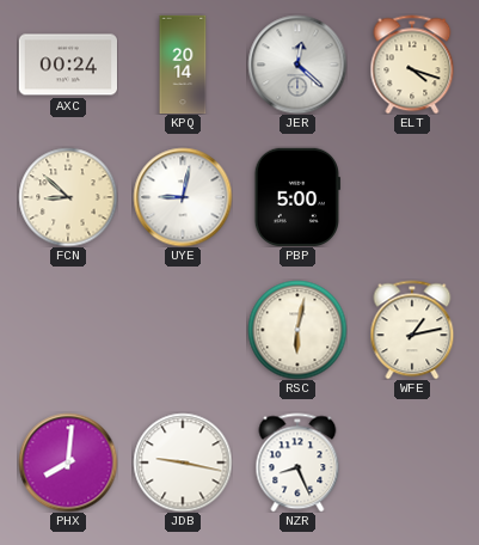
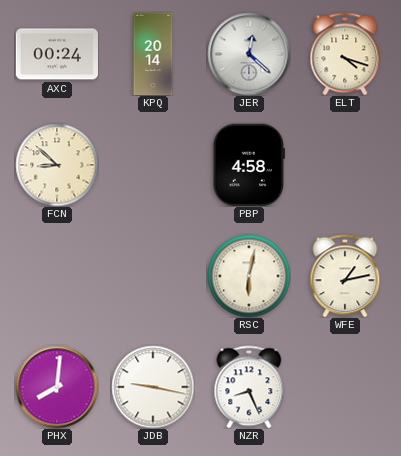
UYE: 9:02 -> none
PBP: 5:00 -> 4:58
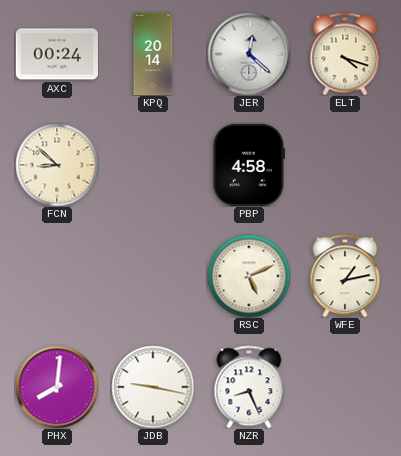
RSC: 6:02 -> 5:11
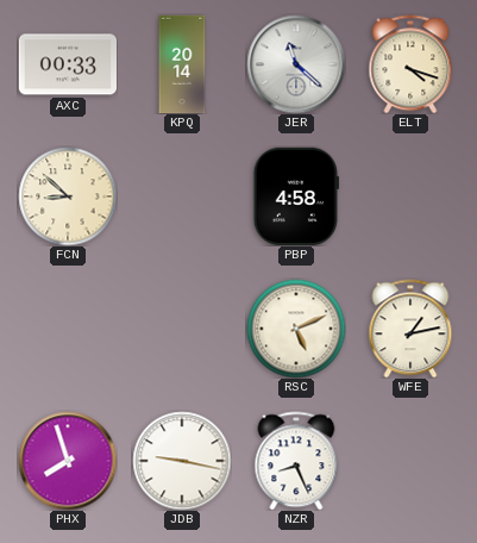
AXC: 00:24 -> 00:33
JER: 12:22 -> 11:22
PHX: 8:01 -> 7:57
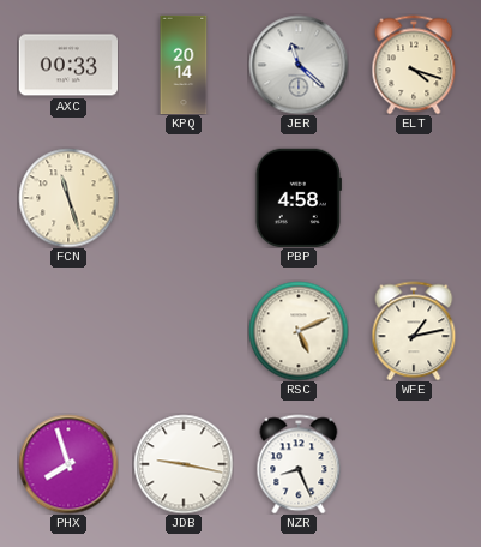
FCN: 8:52 -> 11:27
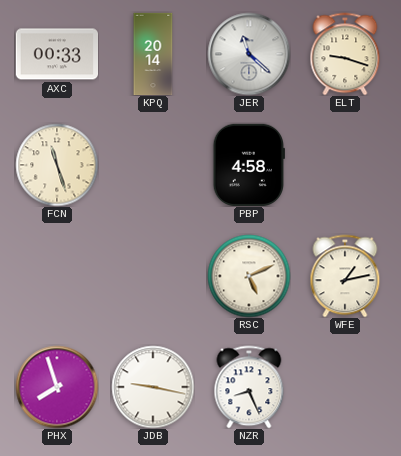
ELT: 4:18 -> 9:18
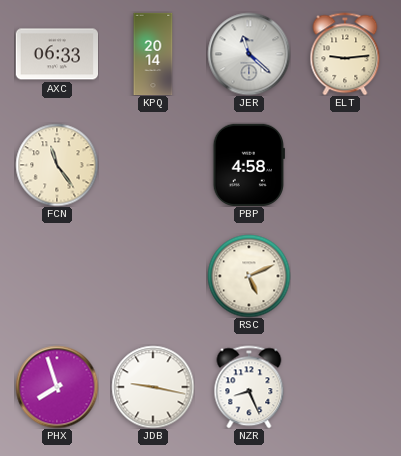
AXC: 00:33 -> 06:33
ELT: 9:18 -> 9:14
FCN: 11:27 -> 11:24
WFE: 1:13 -> none
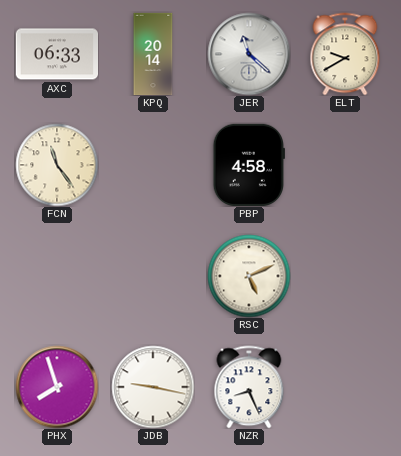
ELT: 9:14 -> 9:40
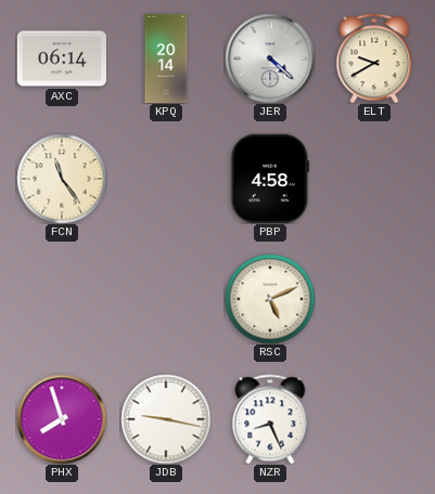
AXC: 06:33 -> 06:14
JER: 11:22 -> 4:22
